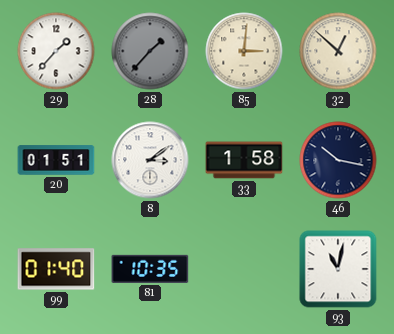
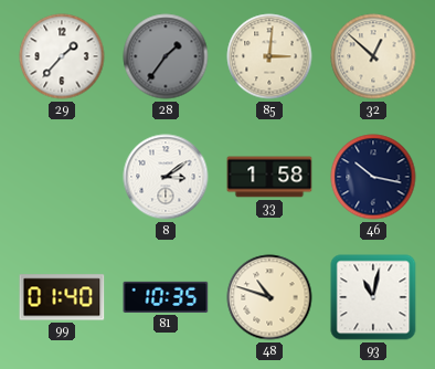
28: 1:37 -> 1:36
20: 01:51 -> none
48: none -> 10:48
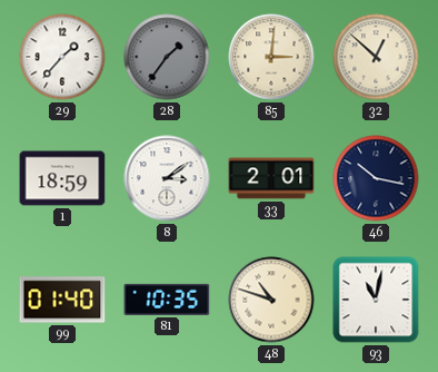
1: none -> 18:59
33: 1:58 -> 2:01
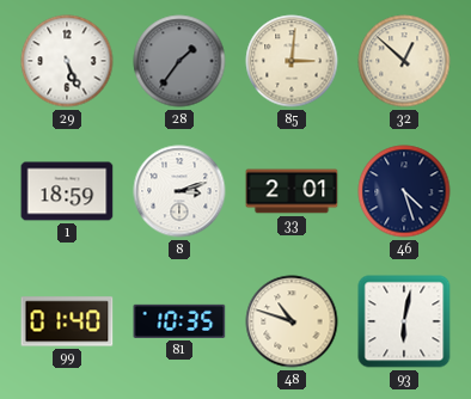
29: 1:37 -> 5:26
8: 3:09 -> 3:12
46: 10:17 -> 4:27
93: 11:02 -> 6:02
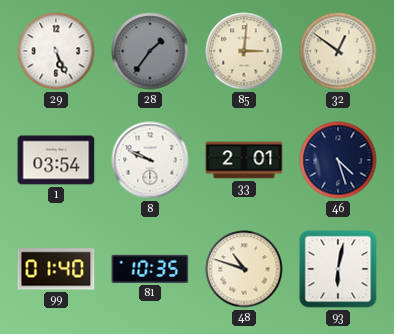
32: 12:52 -> 12:51
1: 18:59 -> 03:54
8: 3:12 -> 9:49
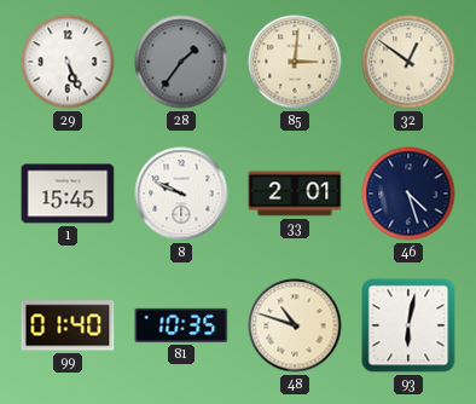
1: 03:54 -> 15:45
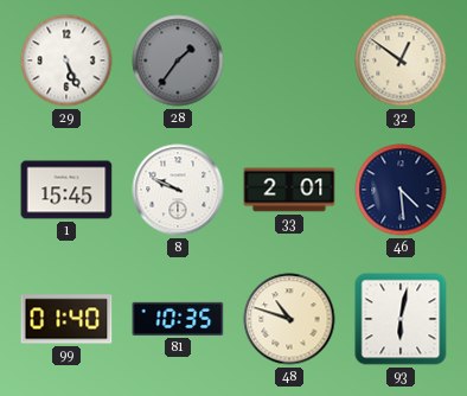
85: 3:01 -> none
46: 4:27 -> 4:29
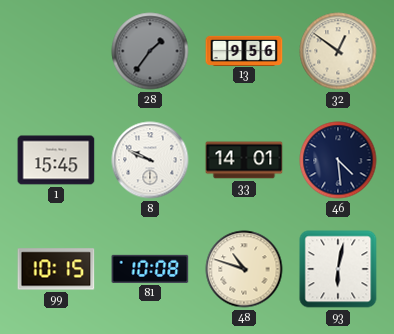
29: 5:26 -> none
13: none -> 9:56
33: 2:01 -> 14:01
99: 01:40 -> 10:15
81: 10:35 -> 10:08
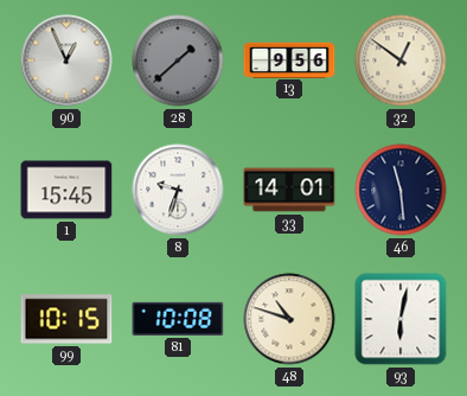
90: none -> 12:56
28: 1:36 -> 1:38
8: 9:49 -> 9:33
46: 4:29 -> 11:29
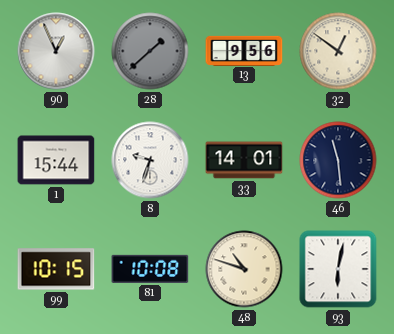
1: 15:45 -> 15:44
